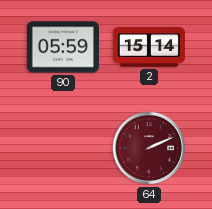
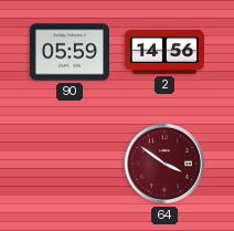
2: 15:14 -> 14:56
64: 2:11 -> 3:51
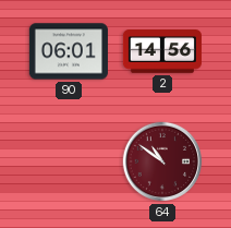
90: 05:59 -> 06:01
64: 3:51 -> 10:51
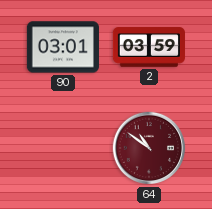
90: 06:01 -> 03:01
2: 14:56 -> 03:59
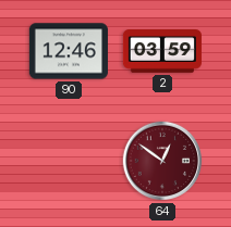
90: 03:01 -> 12:46
64: 10:51 -> 12:51
